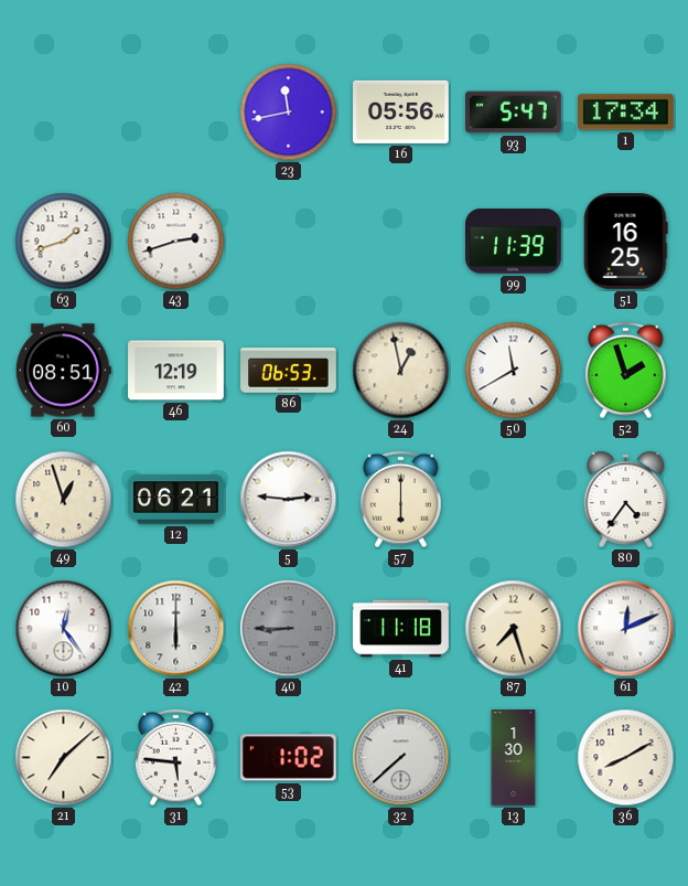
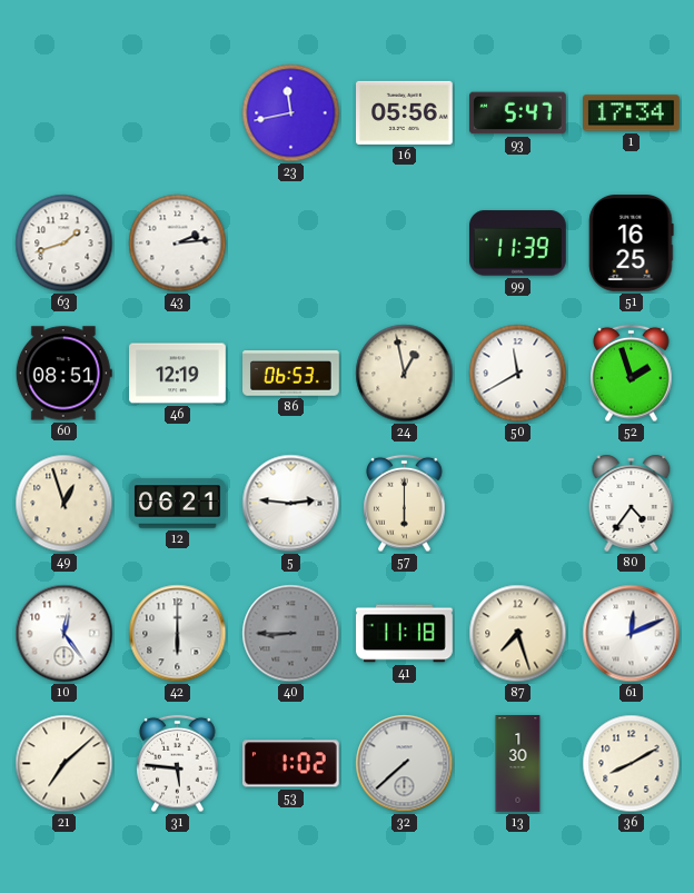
43: 2:42 -> 2:14
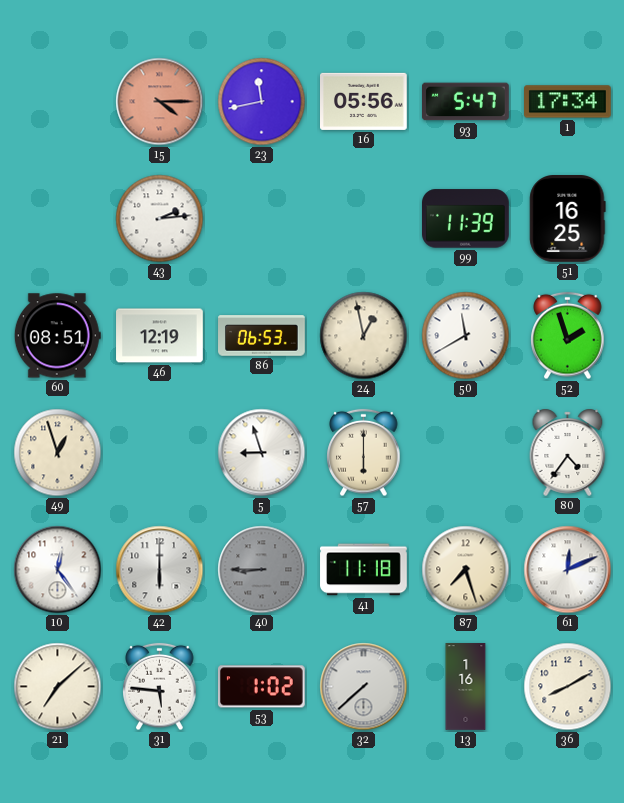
15: none -> 4:15
63: 1:42 -> none
12: 06:21 -> none
5: 2:46 -> 8:57
13: 1:30 -> 1:16
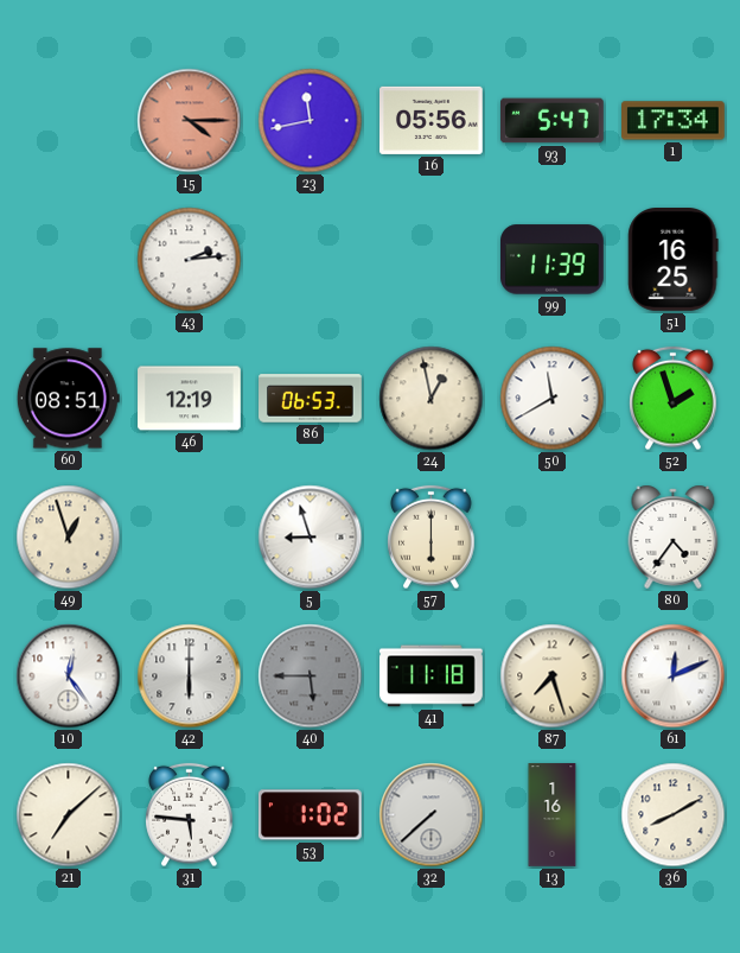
40: 8:45 -> 5:45
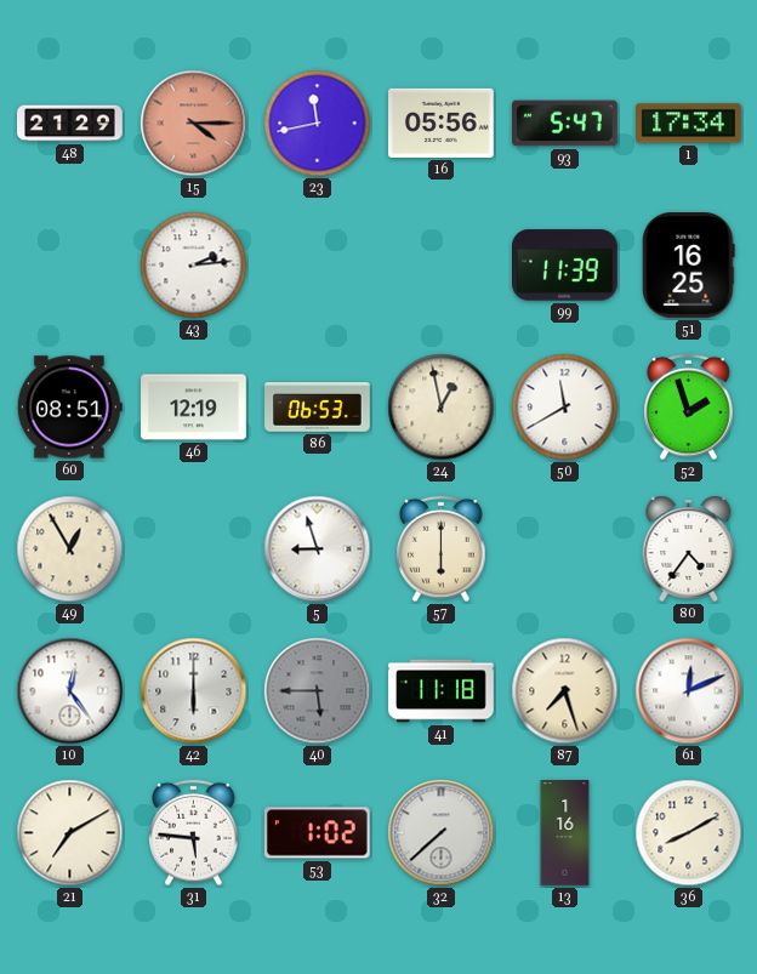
48: none -> 21:29
49: 12:57 -> 12:55
21: 7:08 -> 7:10
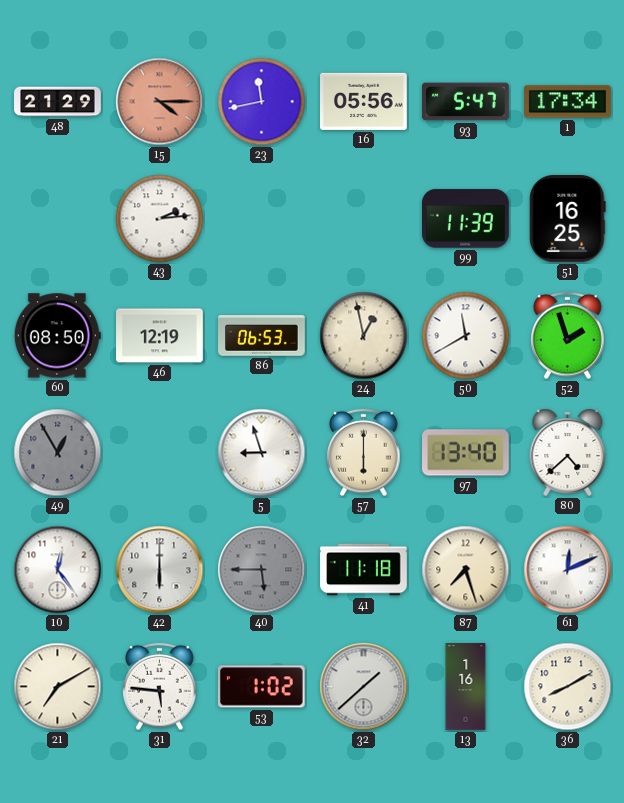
60: 08:51 -> 08:50
49 dial: cream -> grey
97: none -> 13:40
80: 4:36 -> 4:38
32: 7:38 -> 1:38
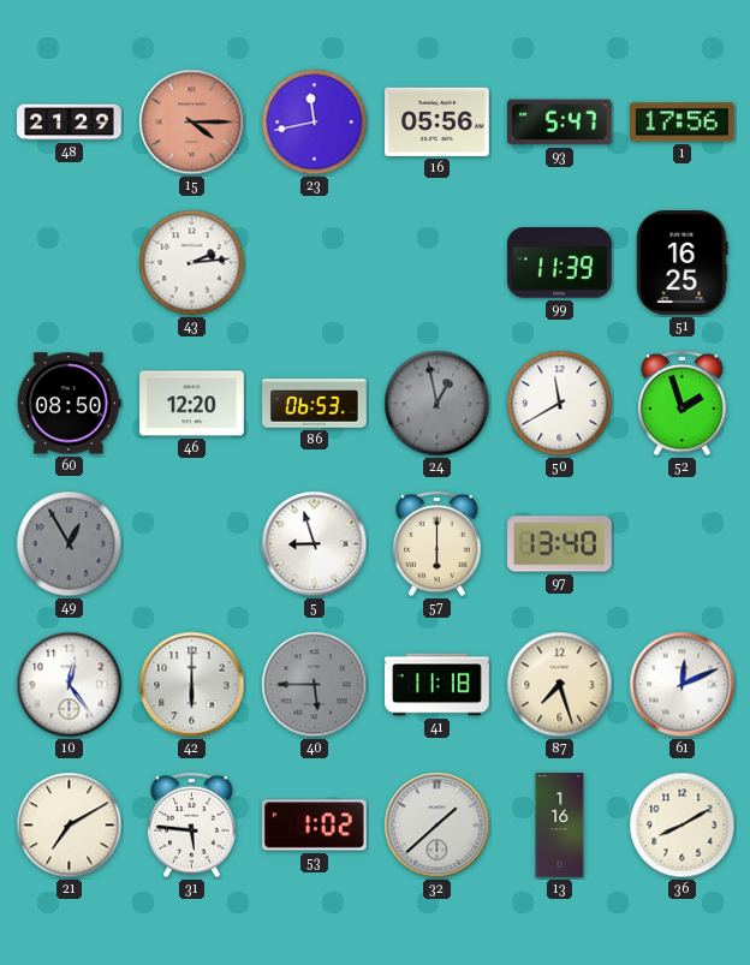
1: 17:34 -> 17:56
46: 12:19 -> 12:20
24 dial: cream -> grey
80: 4:38 -> none
